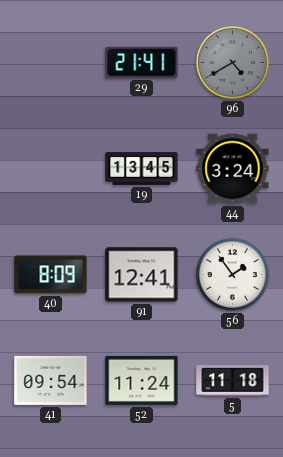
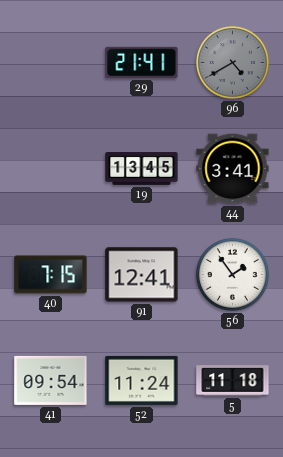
44: 3:24 -> 3:41
40: 8:09 -> 7:15
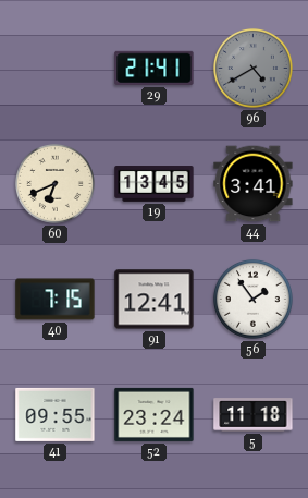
60: none -> 6:41
41: 09:54 -> 09:55
52: 11:24 -> 23:24
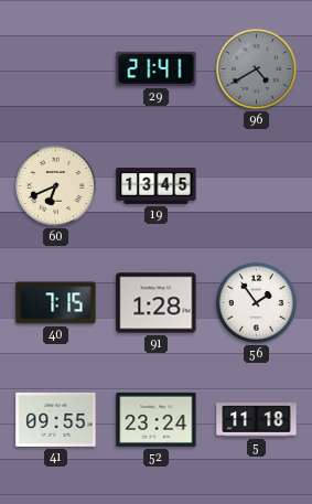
44: 3:41 -> none
91: 12:41 -> 1:28
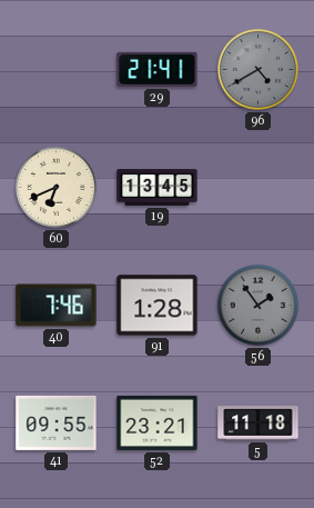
40: 7:15 -> 7:46
56 dial: white -> grey
52: 23:24 -> 23:21
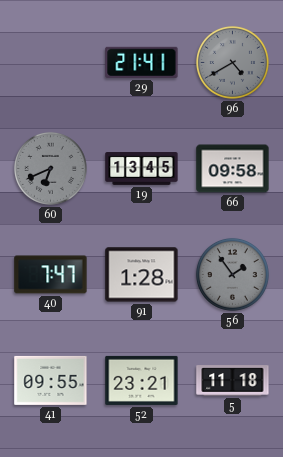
60 dial: cream -> grey
66: none -> 09:58
40: 7:46 -> 7:47
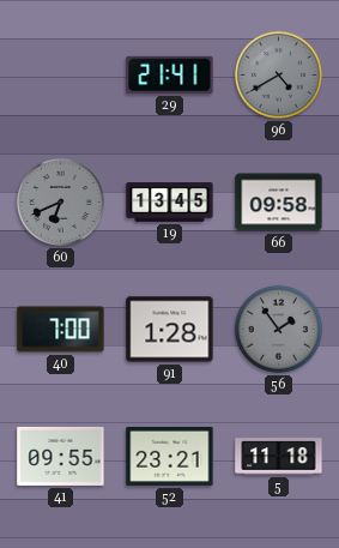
40: 7:47 -> 7:00
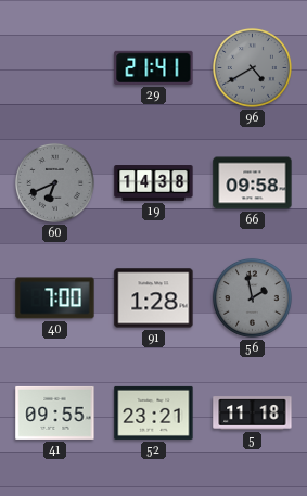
19: 13:45 -> 14:38
56: 1:54 -> 1:58
